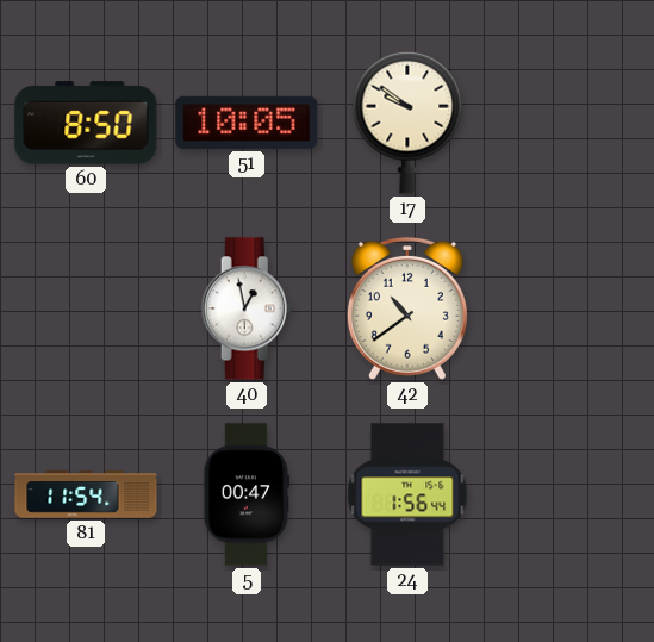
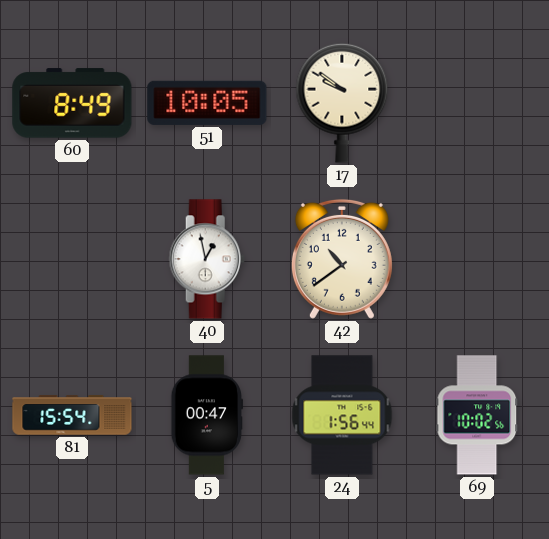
60: 8:50 -> 8:49
81: 11:54 -> 15:54
69: none -> 10:02
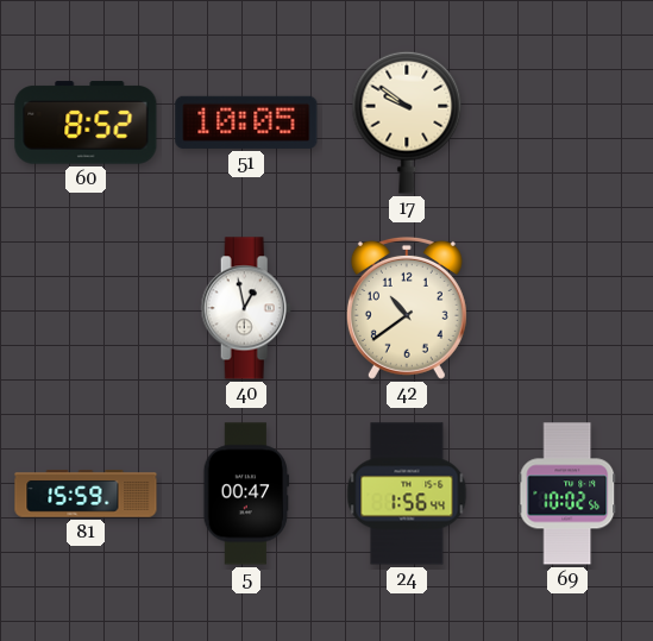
60: 8:49 -> 8:52
81: 15:54 -> 15:59
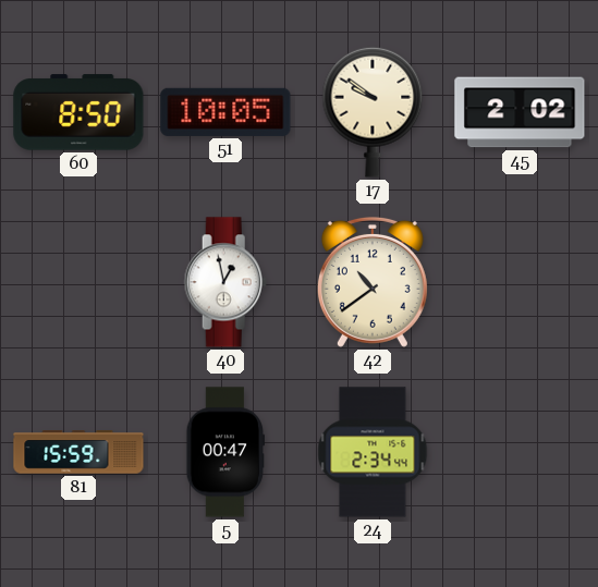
60: 8:52 -> 8:50
45: none -> 2:02
24: 1:56 -> 2:34
69: 10:02 -> none
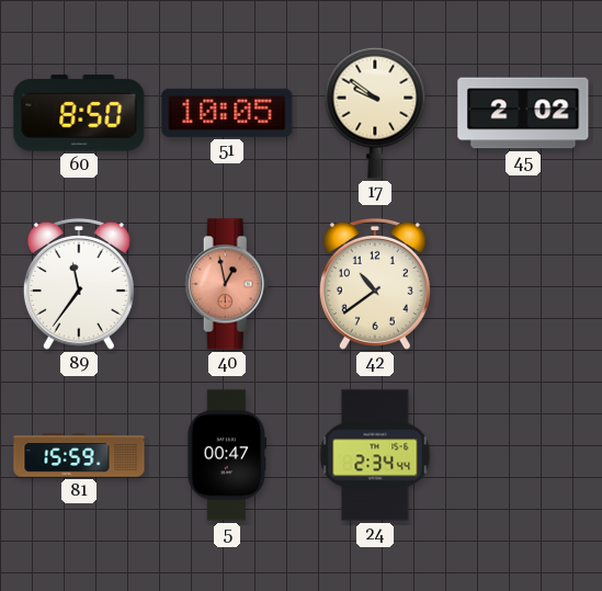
89: none -> 11:36
40 dial: white -> salmon
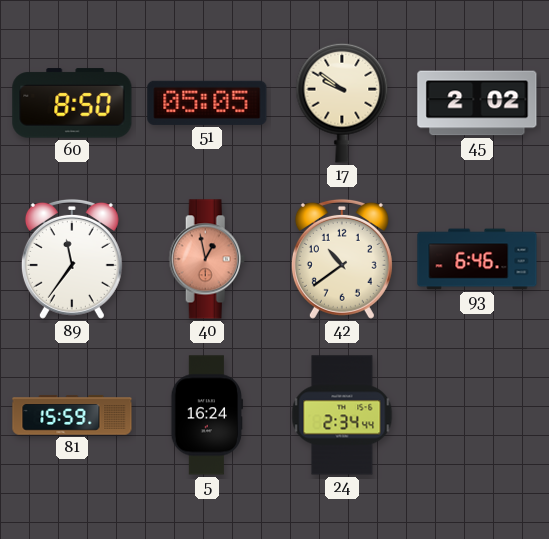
51: 10:05 -> 05:05
93: none -> 6:46
5: 00:47 -> 16:24
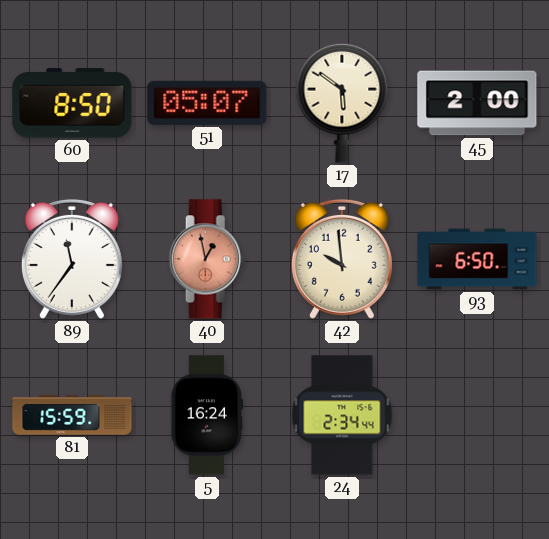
51: 05:05 -> 05:07
17: 9:51 -> 5:51
45: 2:02 -> 2:00
42: 10:39 -> 9:59
93: 6:46 -> 6:50
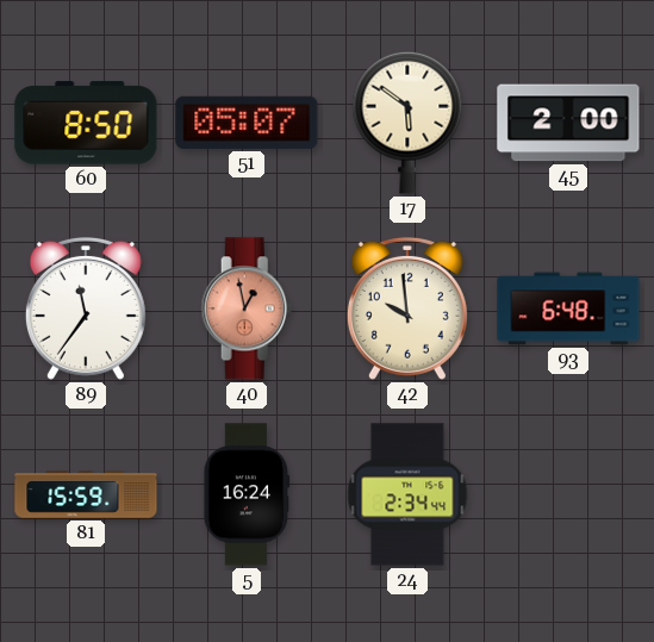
93: 6:50 -> 6:48
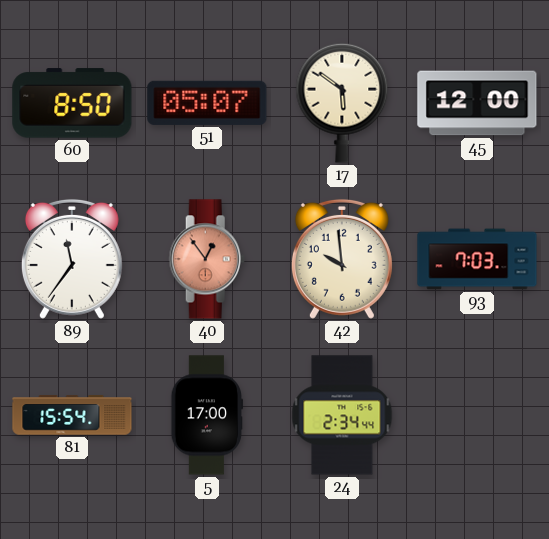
45: 2:00 -> 12:00
40: 12:58 -> 12:54
93: 6:48 -> 7:03
81: 15:59 -> 15:54
5: 16:24 -> 17:00
